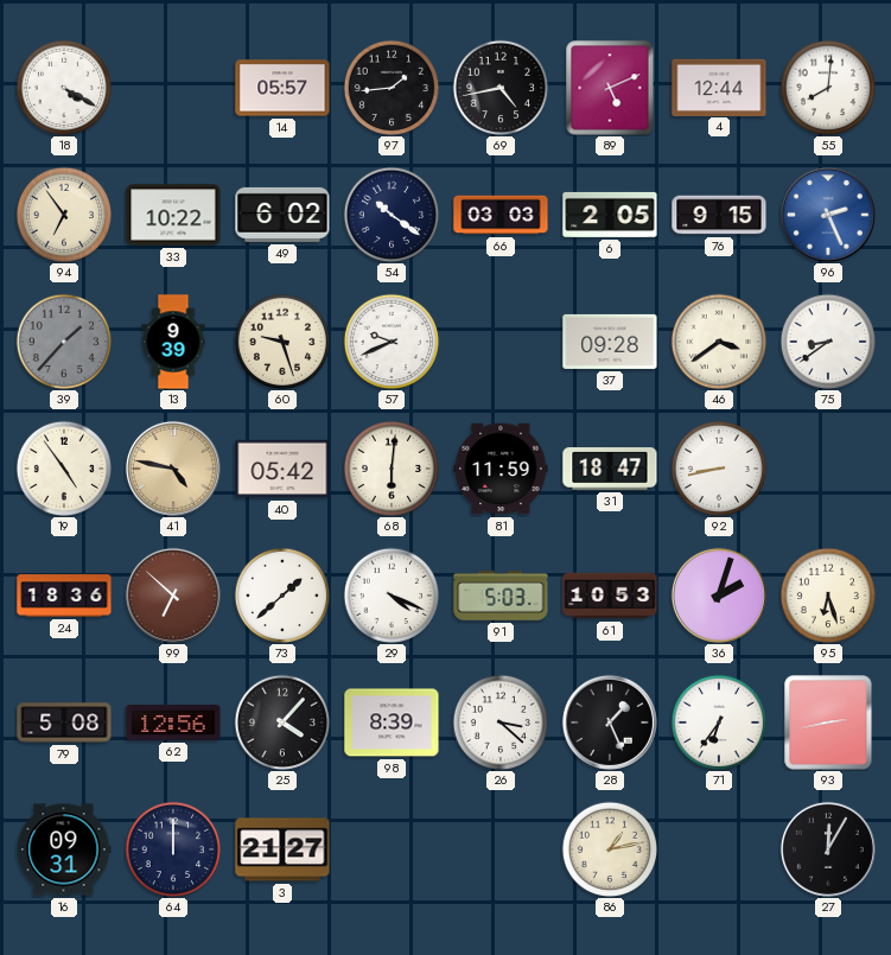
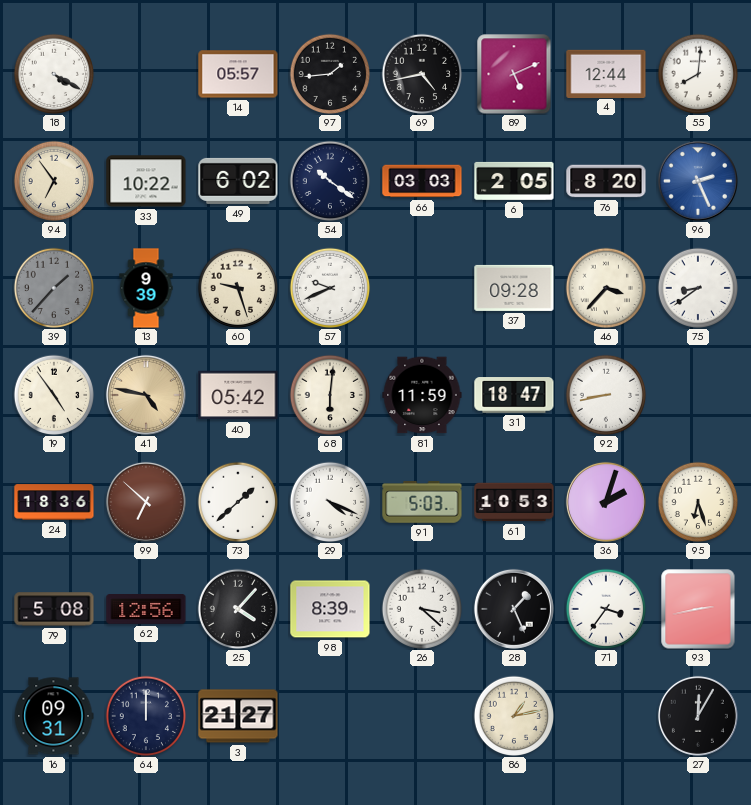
76: 9:15 -> 8:20
46: 3:39 -> 3:37
71: 6:36 -> 3:36
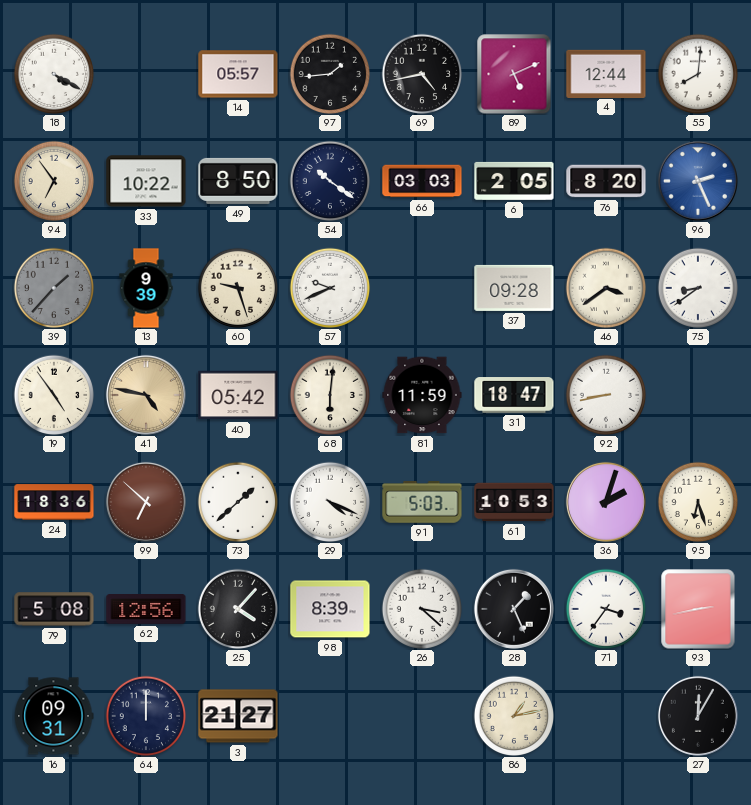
49: 6:02 -> 8:50
46: 3:37 -> 3:39
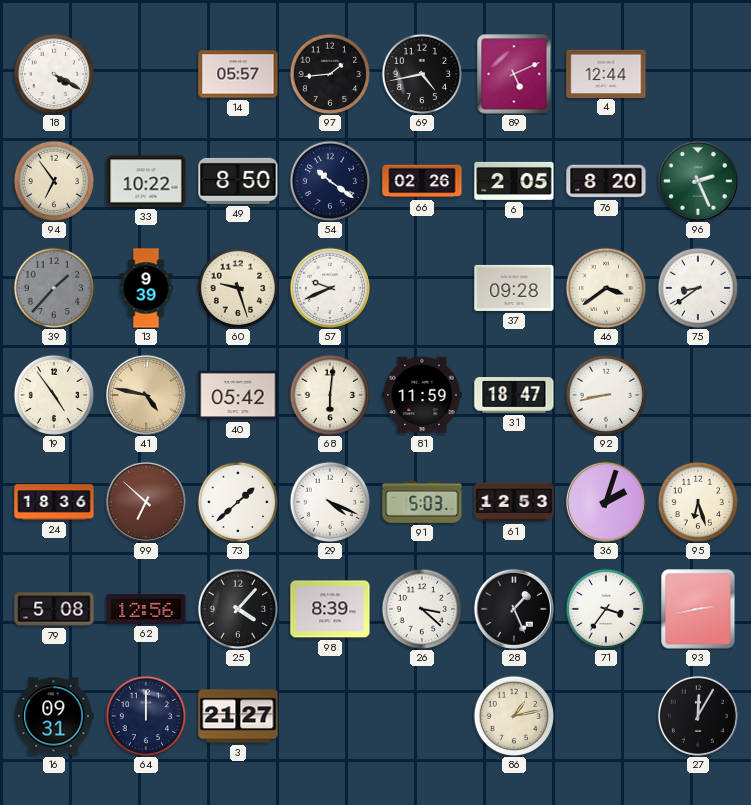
55: 8:01 -> none
66: 03:03 -> 02:26
96 dial: blue -> green
61: 10:53 -> 12:53
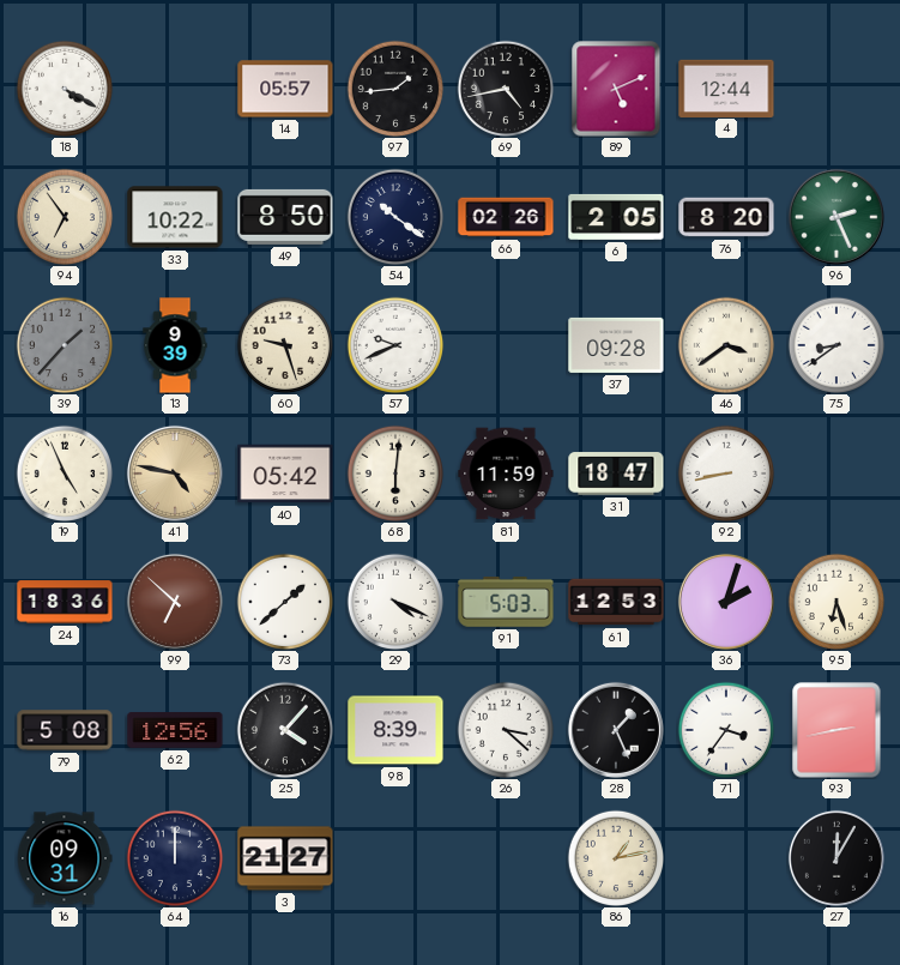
19: 4:54 -> 4:56
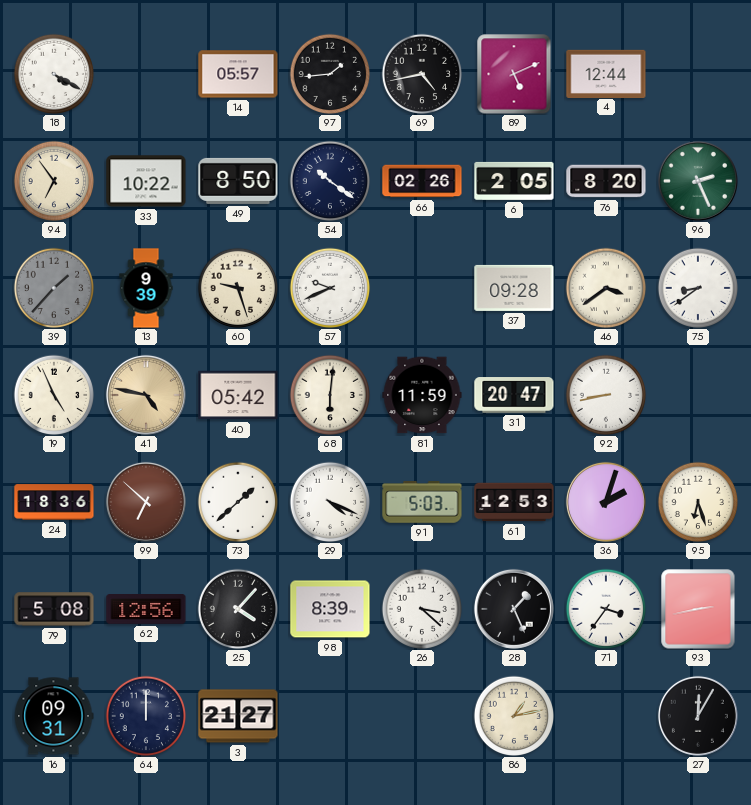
31: 18:47 -> 20:47
